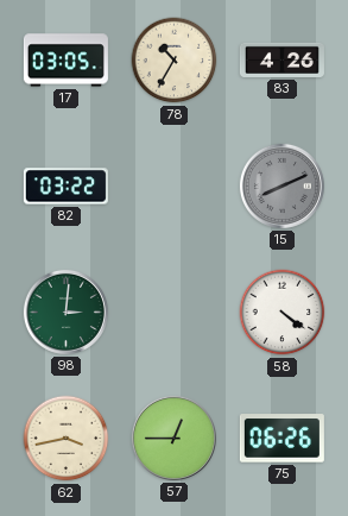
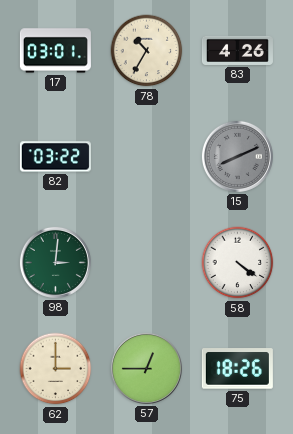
17: 03:05 -> 03:01
62: 3:43 -> 3:00
75: 06:26 -> 18:26
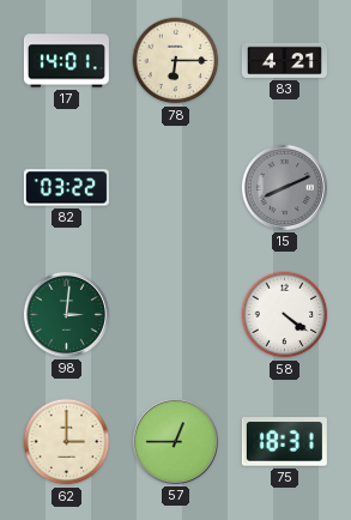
17: 03:01 -> 14:01
78: 10:35 -> 6:15
83: 4:26 -> 4:21
75: 18:26 -> 18:31
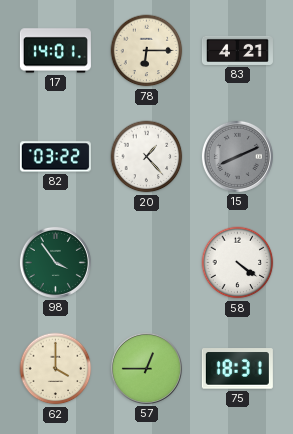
20: none -> 1:23
98: 3:01 -> 3:54
62: 3:00 -> 4:00
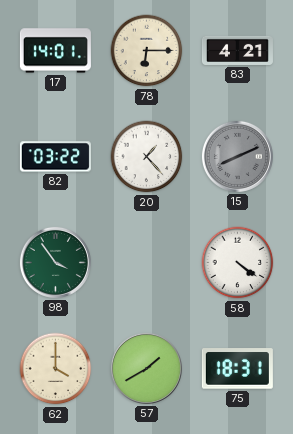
57: 12:45 -> 1:40
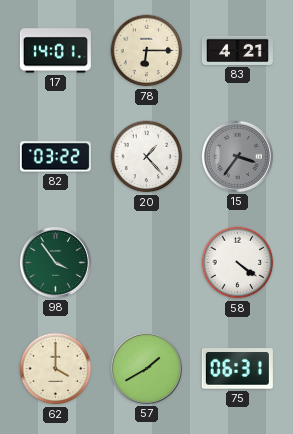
15: 8:11 -> 3:36
75: 18:31 -> 06:31
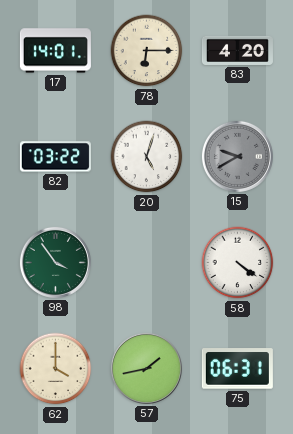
83: 4:21 -> 4:20
20: 1:23 -> 5:03
15: 3:36 -> 9:40
57: 1:40 -> 1:43
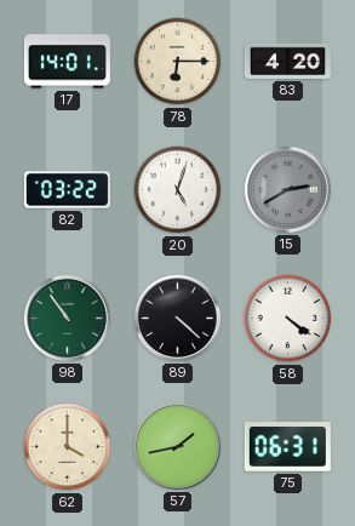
15: 9:40 -> 2:40
98: 3:54 -> 10:54
89: none -> 4:22
